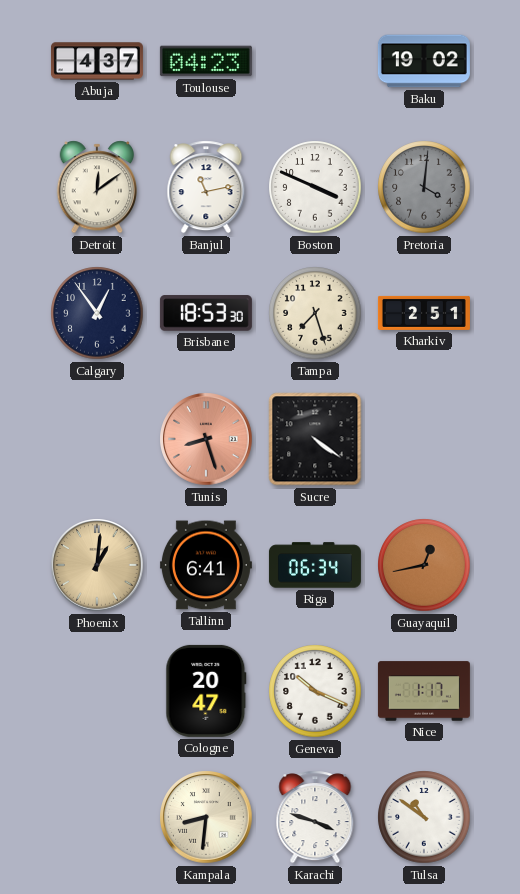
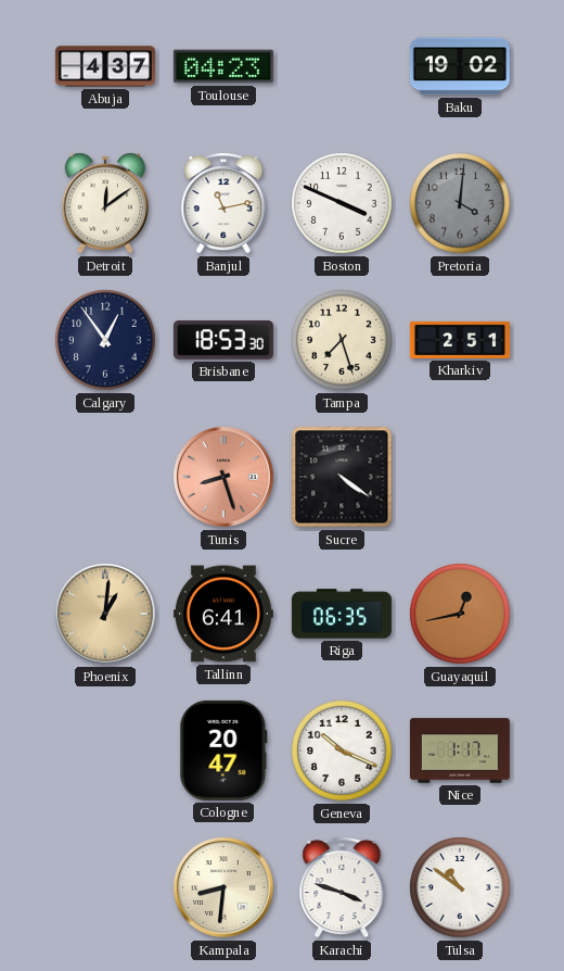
Riga: 06:34 -> 06:35
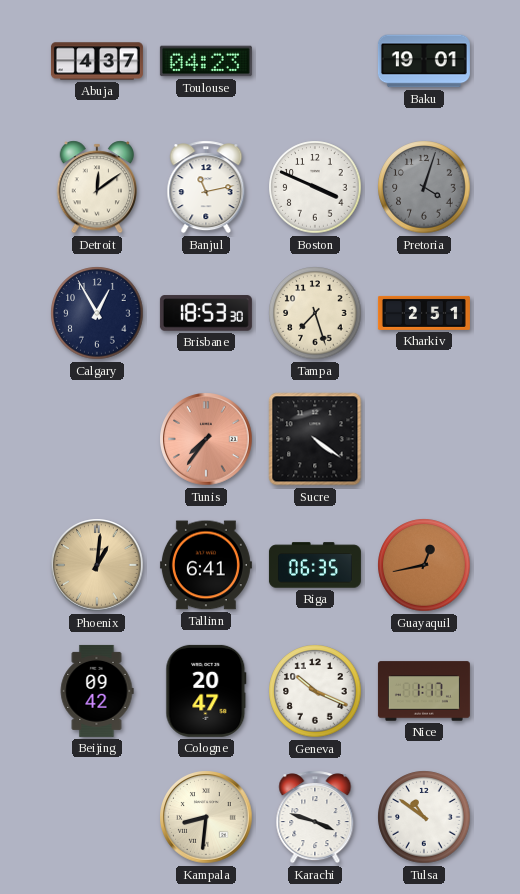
Baku: 19:02 -> 19:01
Pretoria: 4:01 -> 4:03
Calgary: 12:54 -> 12:55
Tunis: 8:27 -> 7:36
Beijing: none -> 09:42
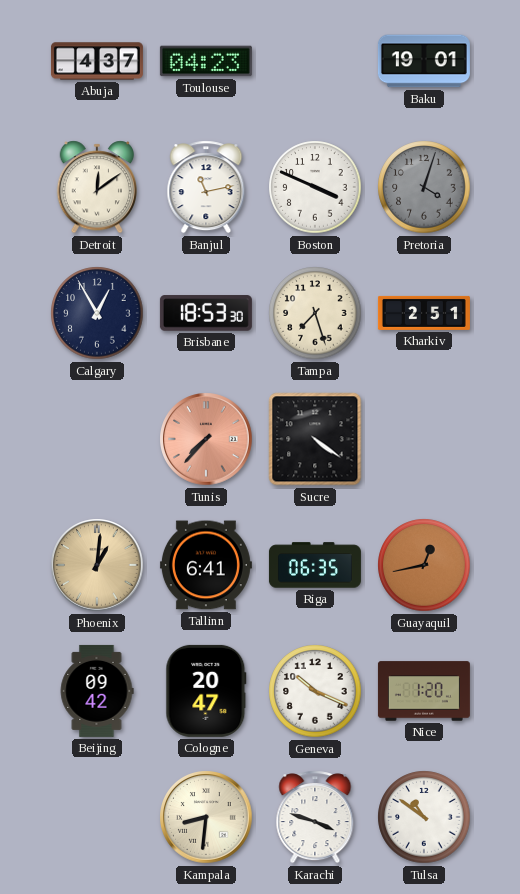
Tunis: 7:36 -> 7:37
Nice: 1:17 -> 1:20
